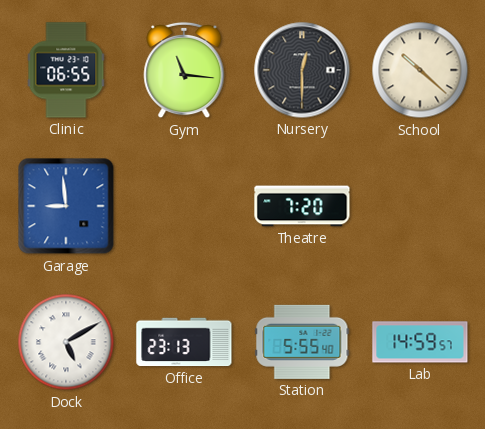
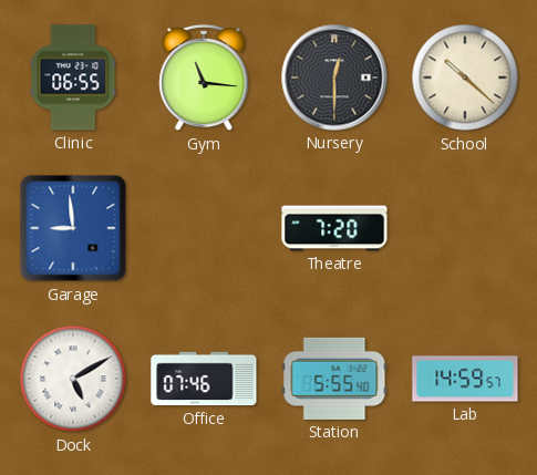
Office: 23:13 -> 07:46
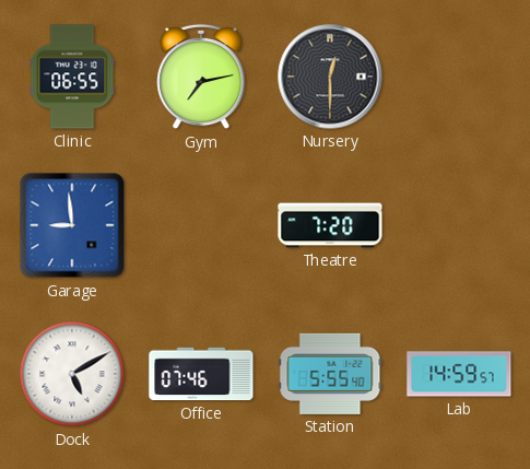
Gym: 11:16 -> 7:13
School: 10:22 -> none
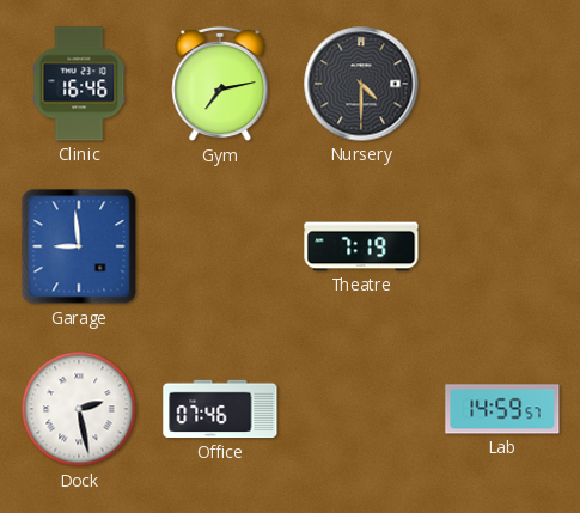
Clinic: 06:55 -> 16:46
Nursery: 12:30 -> 4:30
Theatre: 7:20 -> 7:19
Dock: 5:10 -> 2:28
Station: 5:55 -> none
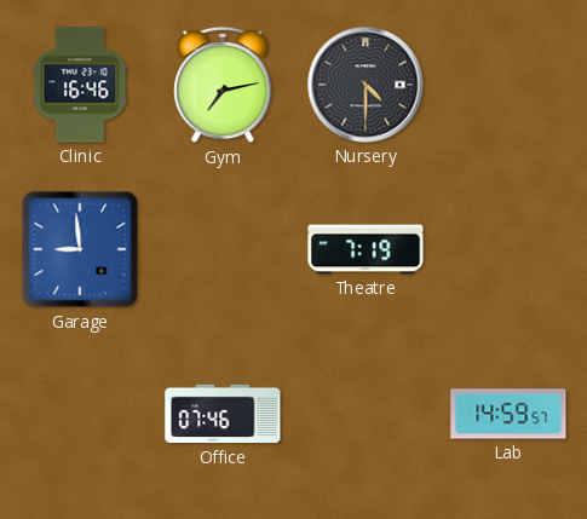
Dock: 2:28 -> none
